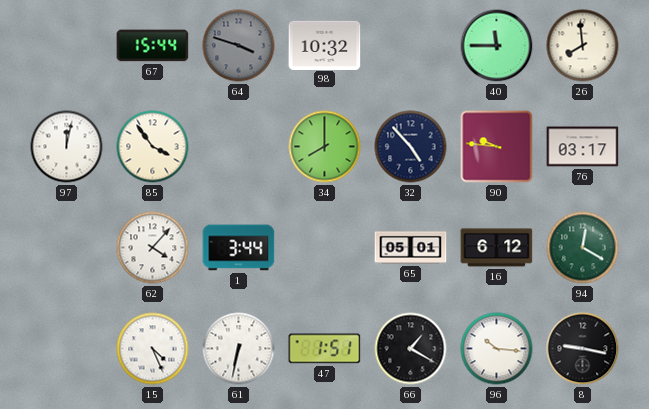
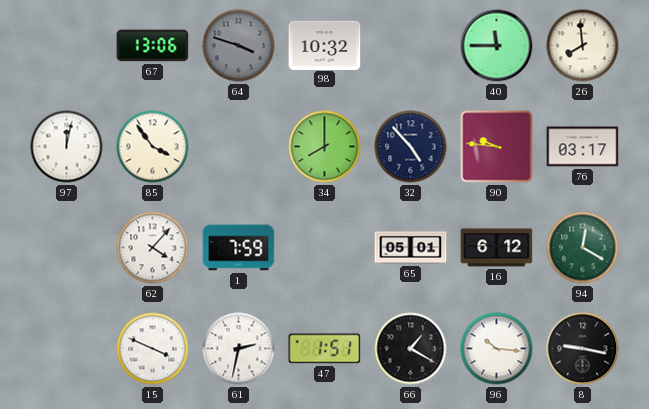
67: 15:44 -> 13:06
1: 3:44 -> 7:59
15: 4:26 -> 3:49
61: 6:32 -> 2:32
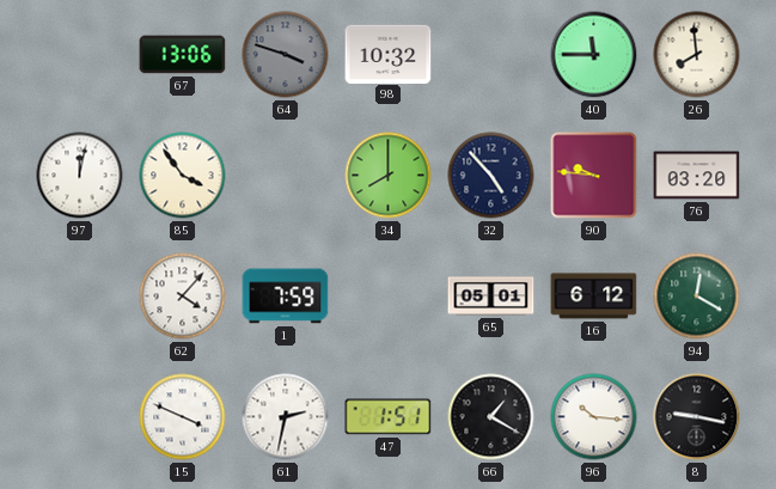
76: 03:17 -> 03:20
